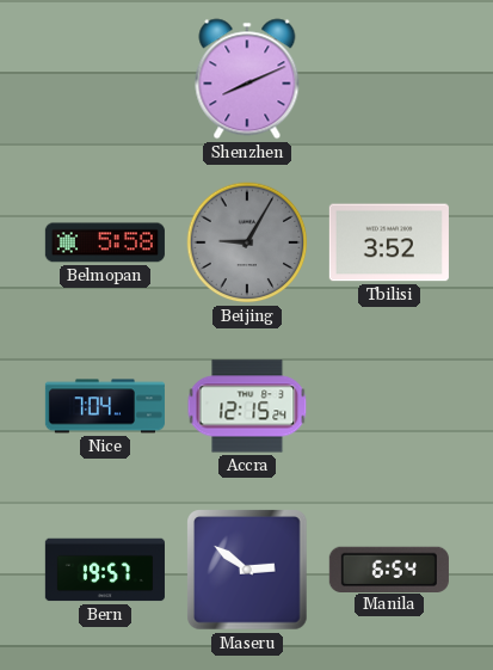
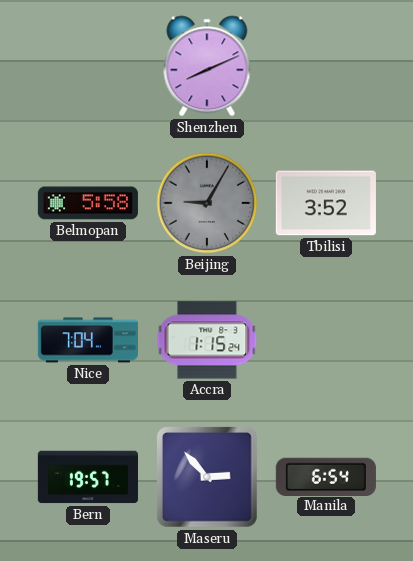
Accra: 12:15 -> 1:15
Maseru: 2:51 -> 2:53
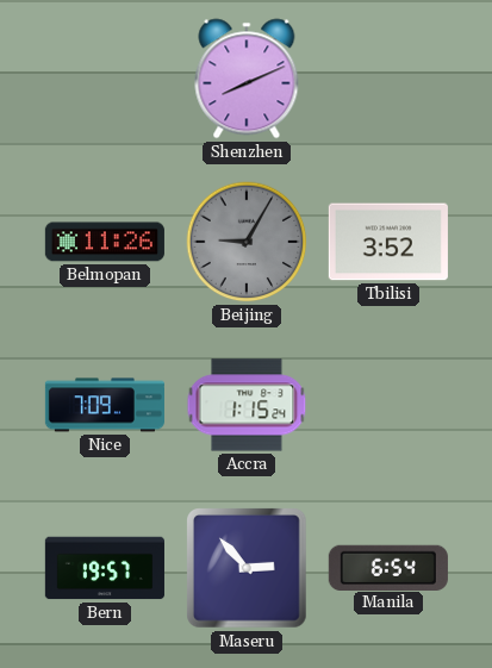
Belmopan: 5:58 -> 11:26
Nice: 7:04 -> 7:09
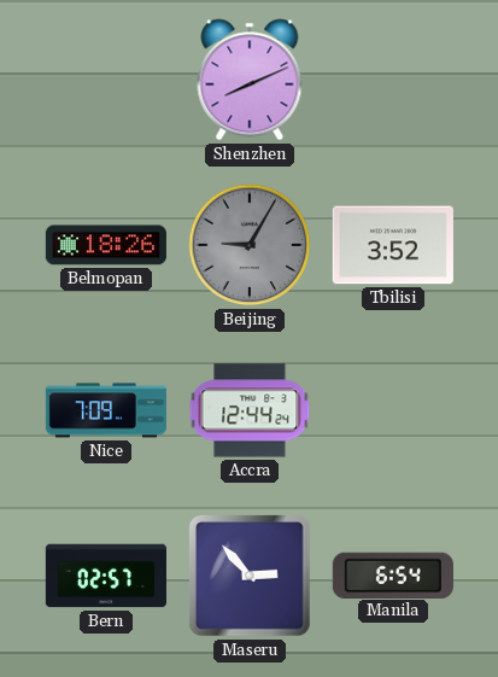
Belmopan: 11:26 -> 18:26
Accra: 1:15 -> 12:44
Bern: 19:57 -> 02:57
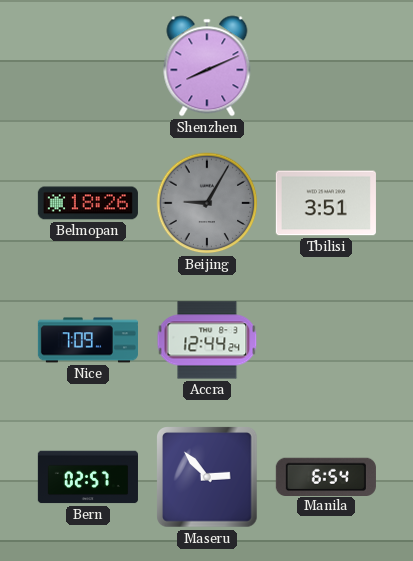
Tbilisi: 3:52 -> 3:51
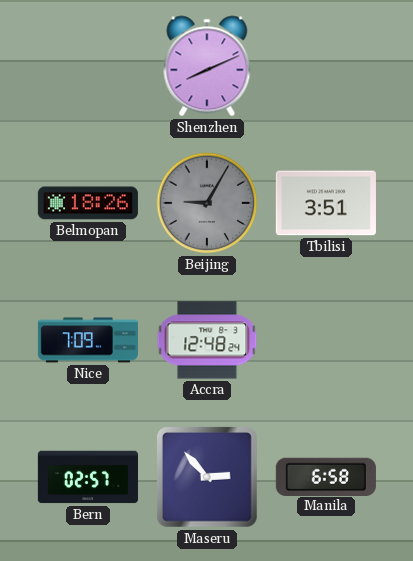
Accra: 12:44 -> 12:48
Manila: 6:54 -> 6:58
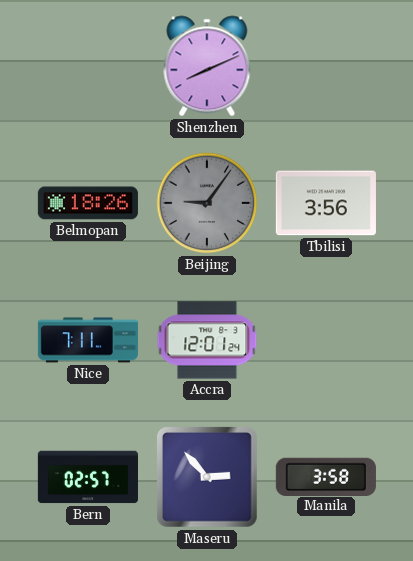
Beijing: 9:05 -> 9:06
Tbilisi: 3:51 -> 3:56
Nice: 7:09 -> 7:11
Accra: 12:48 -> 12:01
Manila: 6:58 -> 3:58
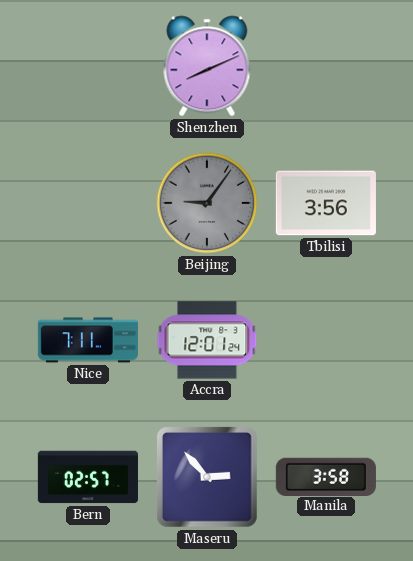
Belmopan: 18:26 -> none
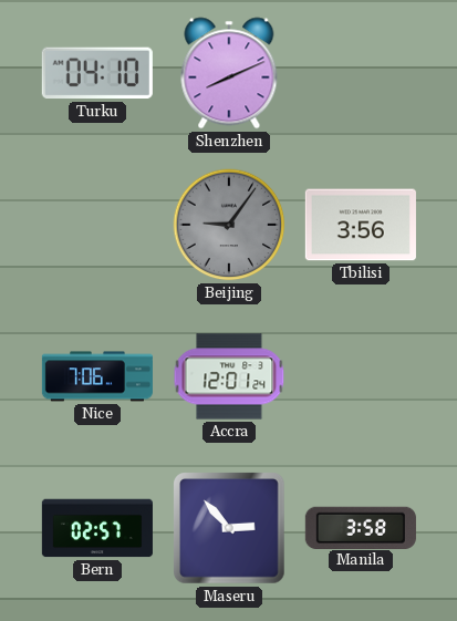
Turku: none -> 04:10
Nice: 7:11 -> 7:06
